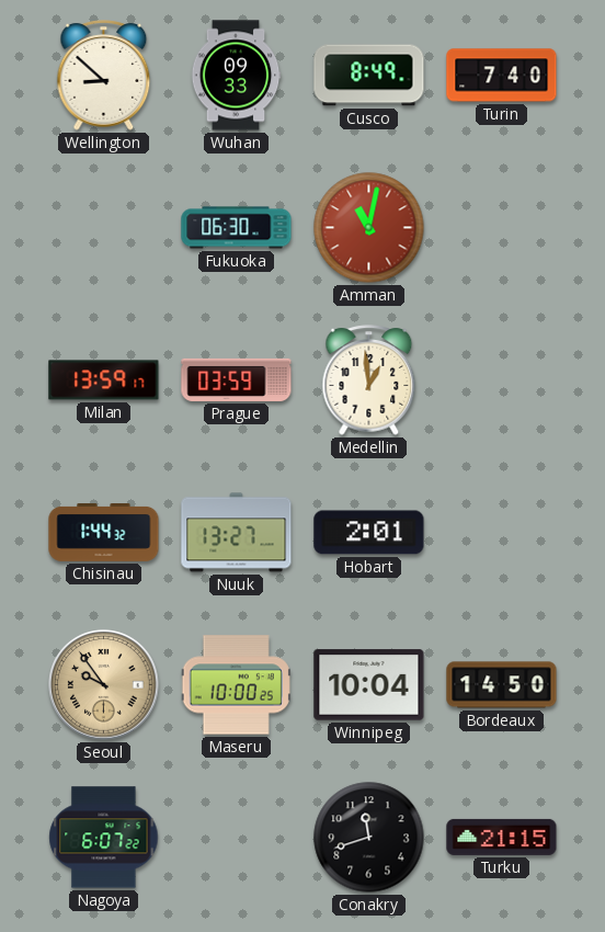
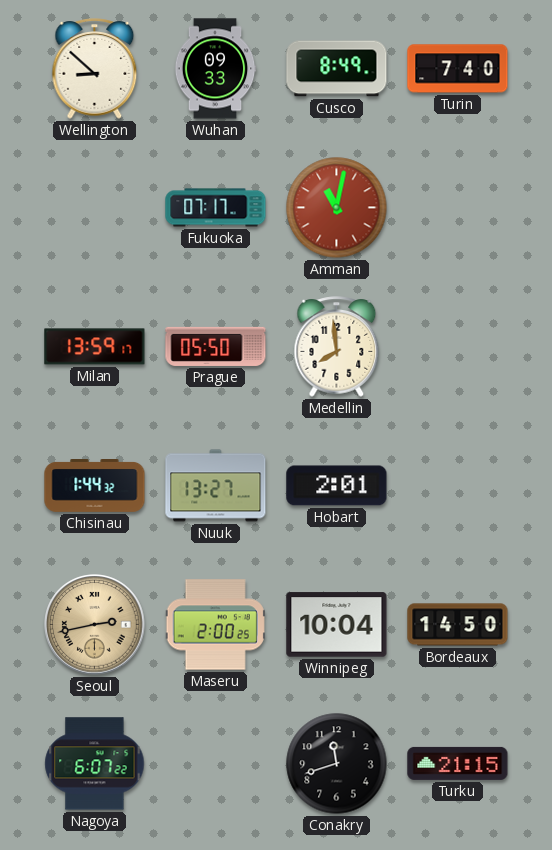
Fukuoka: 06:30 -> 07:17
Prague: 03:59 -> 05:50
Medellin: 12:59 -> 7:59
Seoul: 9:54 -> 2:43
Maseru: 10:00 -> 2:00
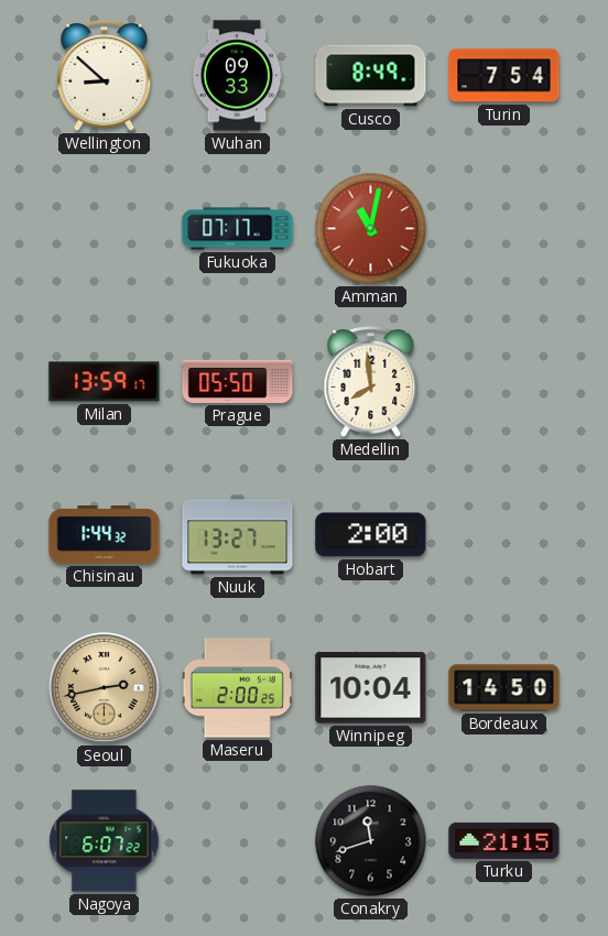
Turin: 7:40 -> 7:54
Hobart: 2:01 -> 2:00
